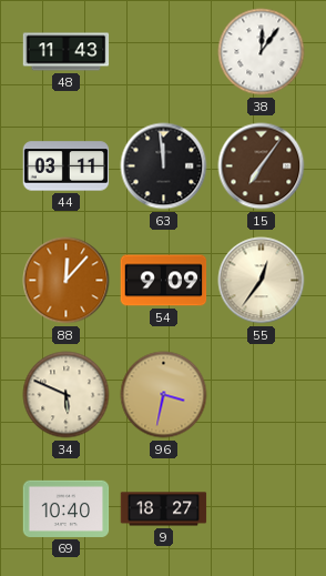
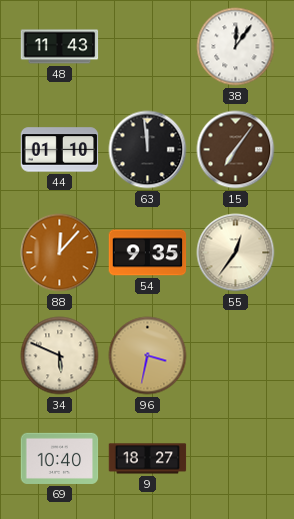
44: 03:11 -> 01:10
54: 9:09 -> 9:35
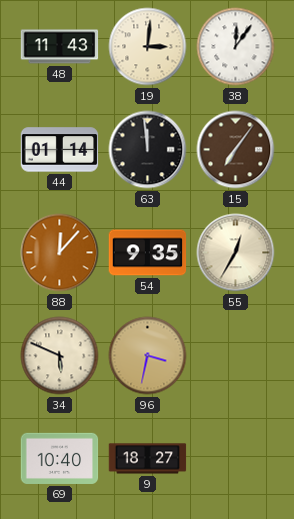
19: none -> 3:01
44: 01:10 -> 01:14
55: 12:36 -> 12:35
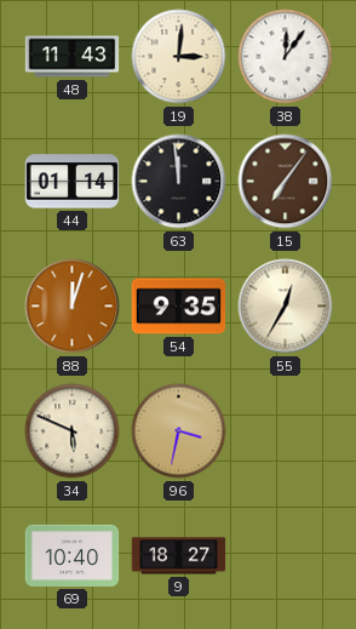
88: 12:07 -> 12:03
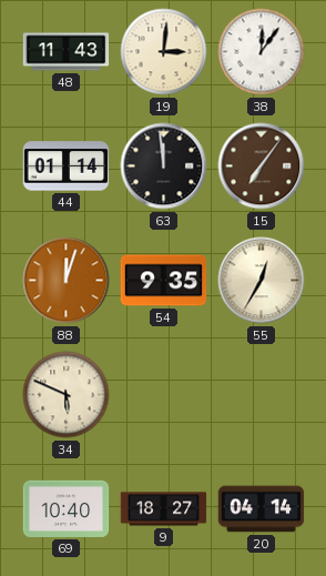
96: 3:32 -> none
20: none -> 04:14
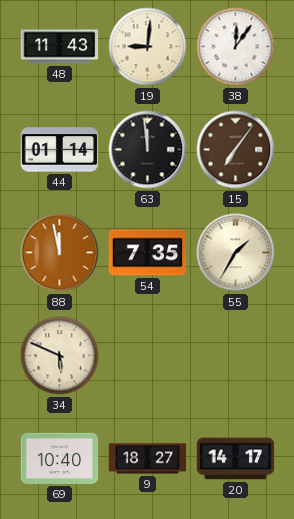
19: 3:01 -> 9:01
88: 12:03 -> 11:58
54: 9:35 -> 7:35
55: 12:35 -> 1:35
20: 04:14 -> 14:17
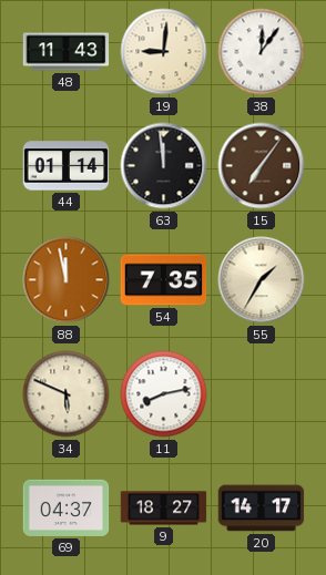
11: none -> 8:13
69: 10:40 -> 04:37
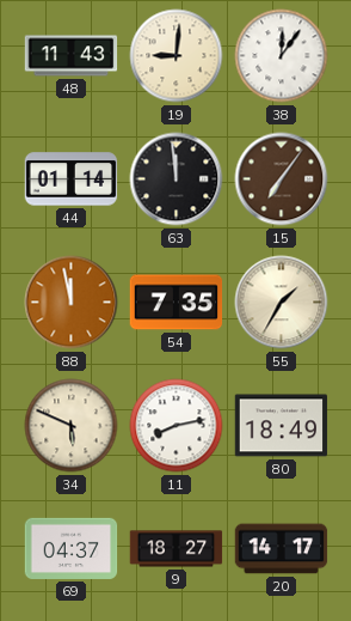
80: none -> 18:49
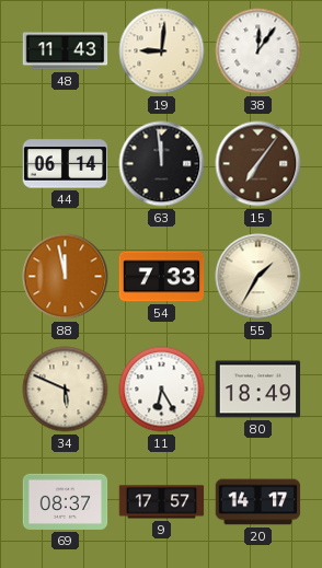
44: 01:14 -> 06:14
54: 7:35 -> 7:33
11: 8:13 -> 6:25
69: 04:37 -> 08:37
9: 18:27 -> 17:57
